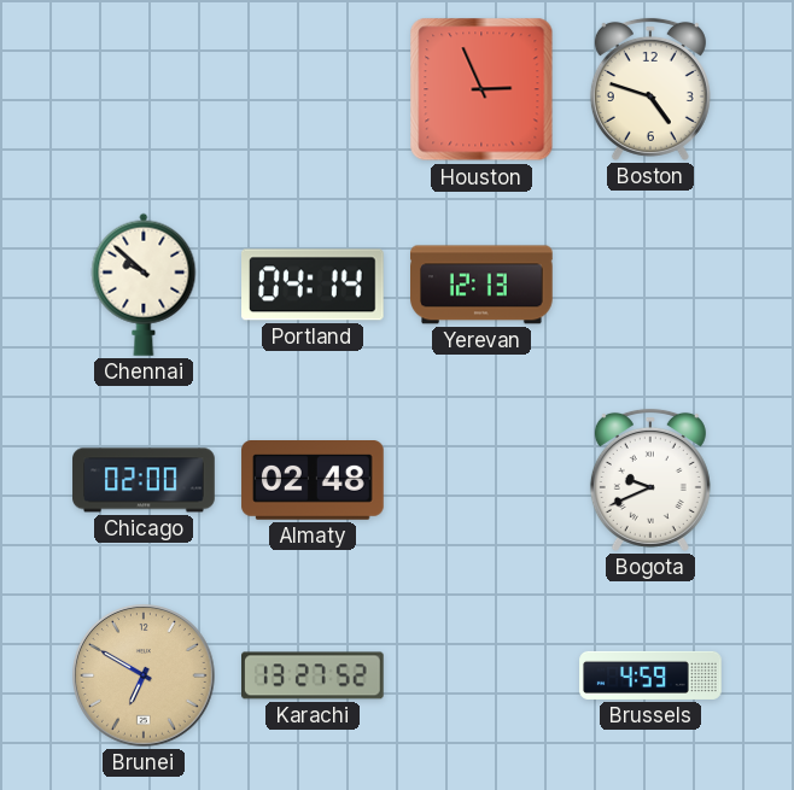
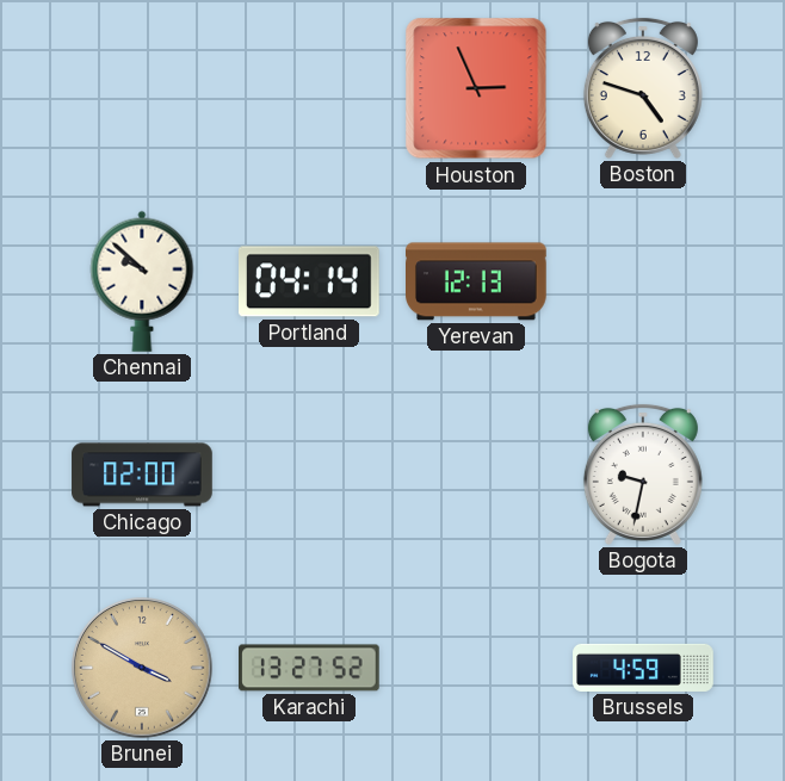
Almaty: 02:48 -> none
Bogota: 9:41 -> 9:32
Brunei: 6:50 -> 3:50
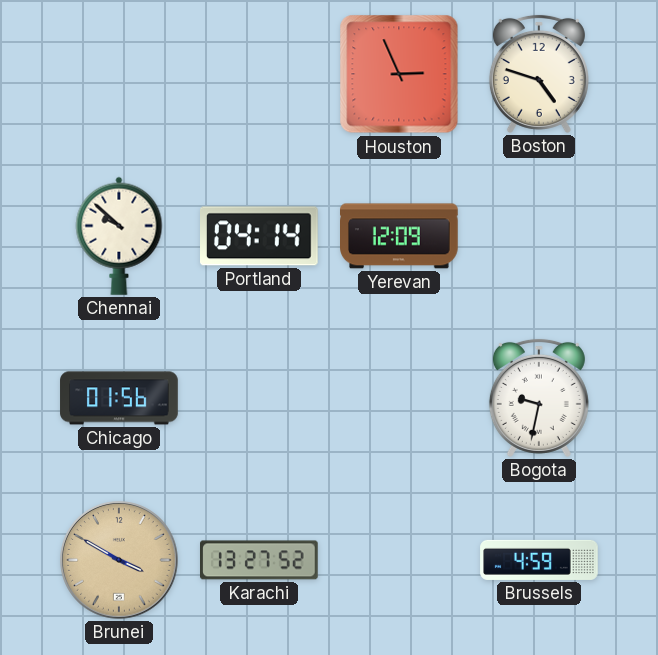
Yerevan: 12:13 -> 12:09
Chicago: 02:00 -> 01:56
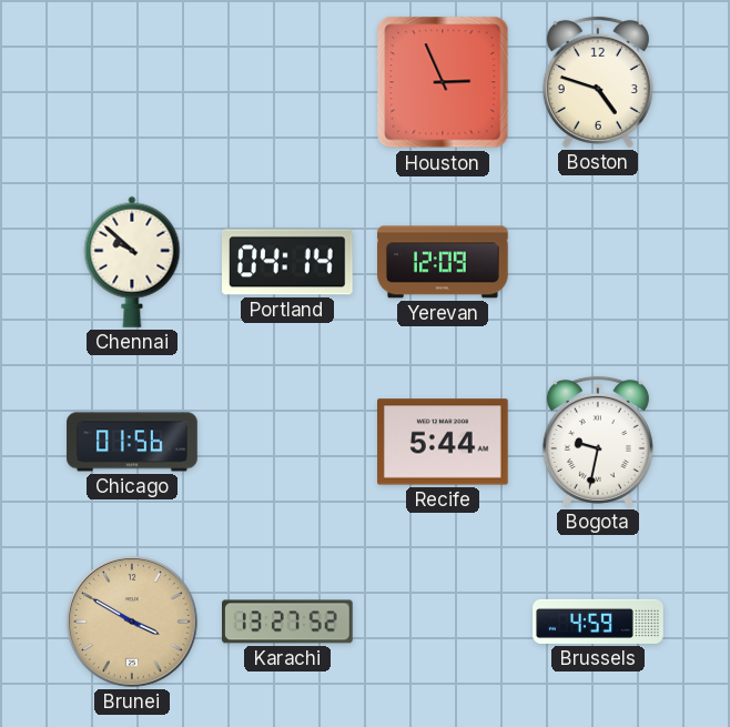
Recife: none -> 5:44
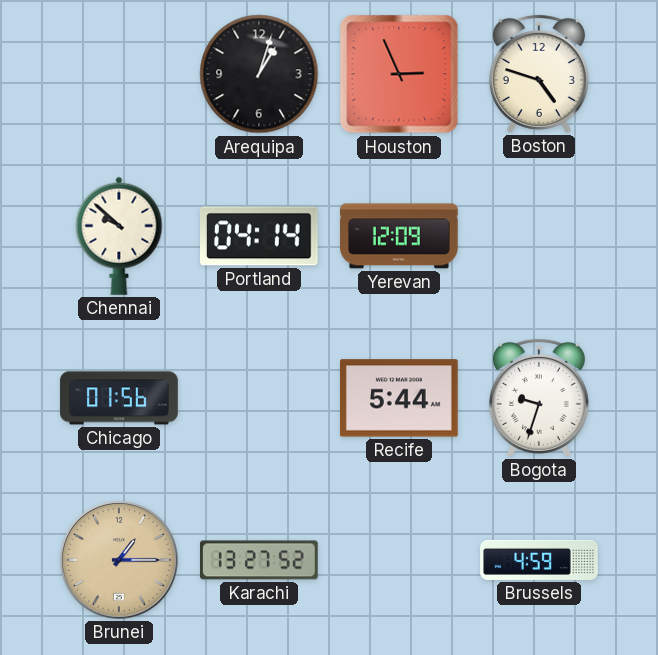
Arequipa: none -> 1:03
Bogota: 9:32 -> 9:33
Brunei: 3:50 -> 1:15
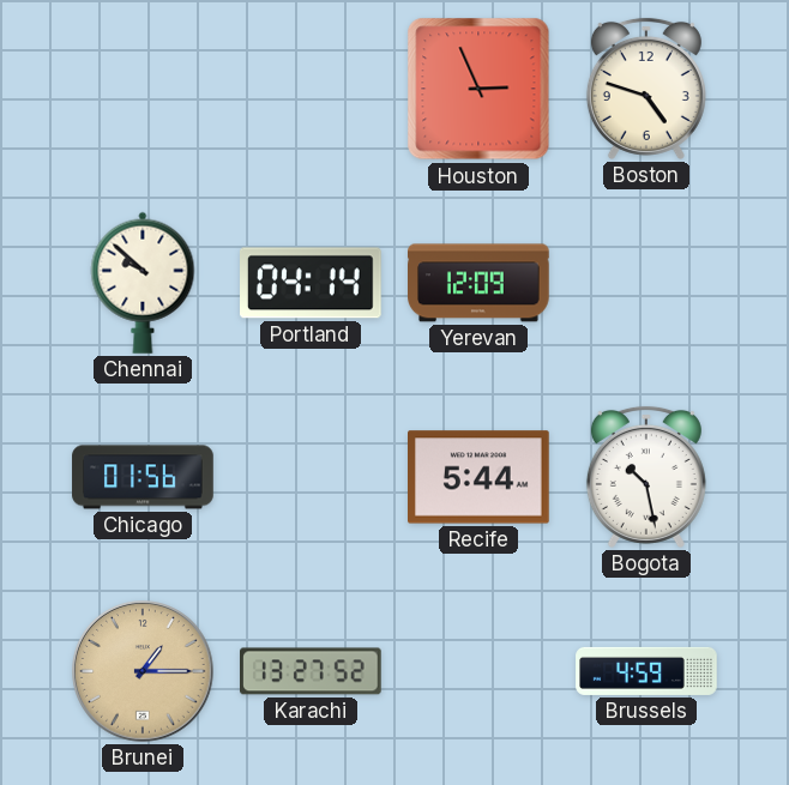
Arequipa: 1:03 -> none
Bogota: 9:33 -> 10:28
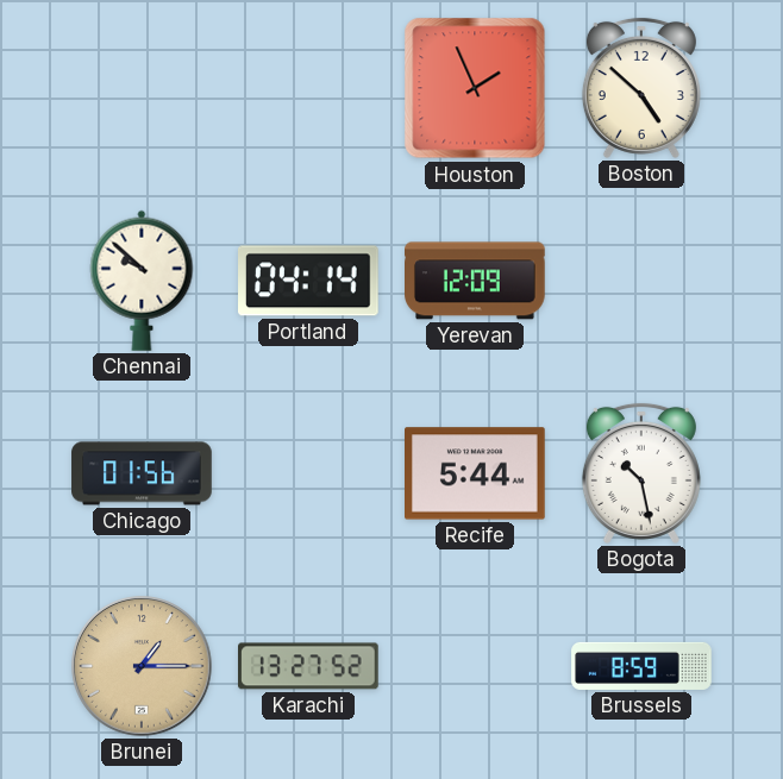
Houston: 2:56 -> 1:56
Boston: 4:48 -> 4:52
Brussels: 4:59 -> 8:59
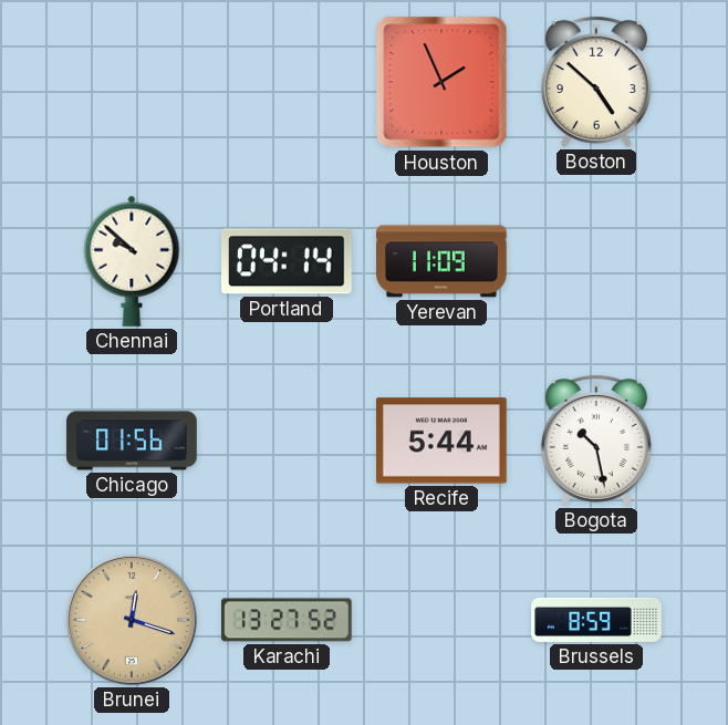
Yerevan: 12:09 -> 11:09
Brunei: 1:15 -> 12:18
